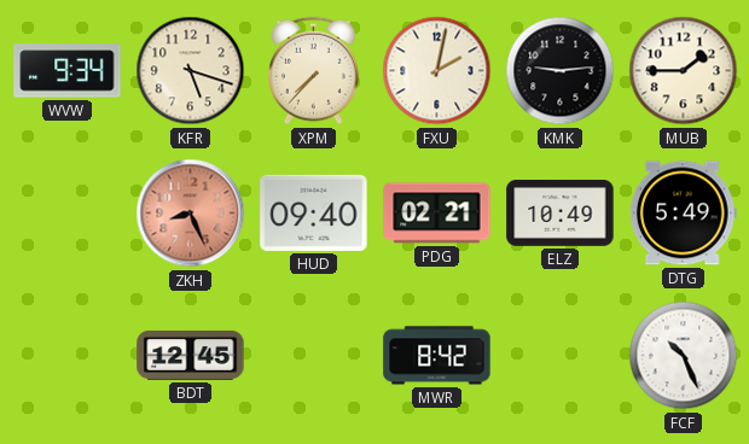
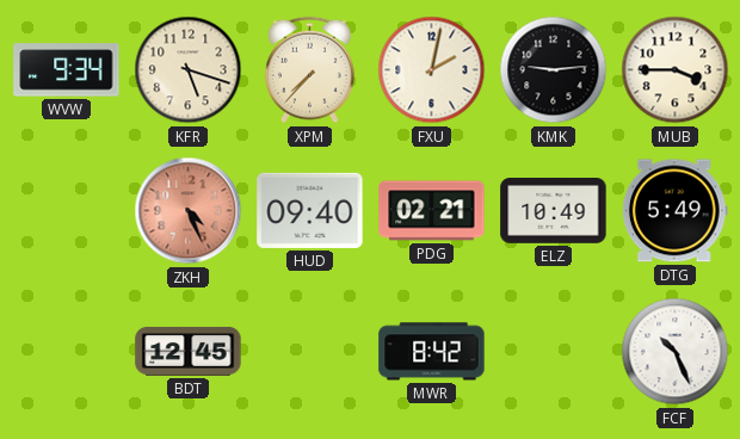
MUB: 1:45 -> 3:45
ZKH: 8:26 -> 4:26
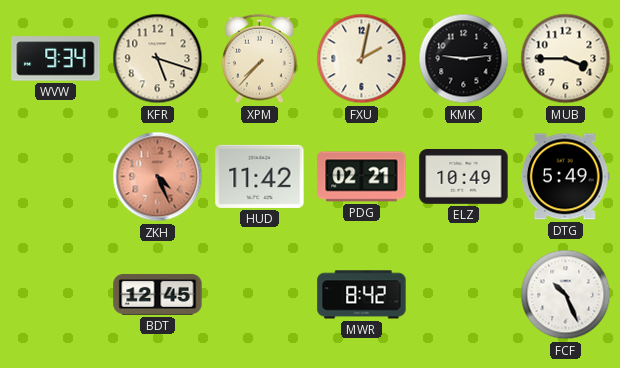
HUD: 09:40 -> 11:42
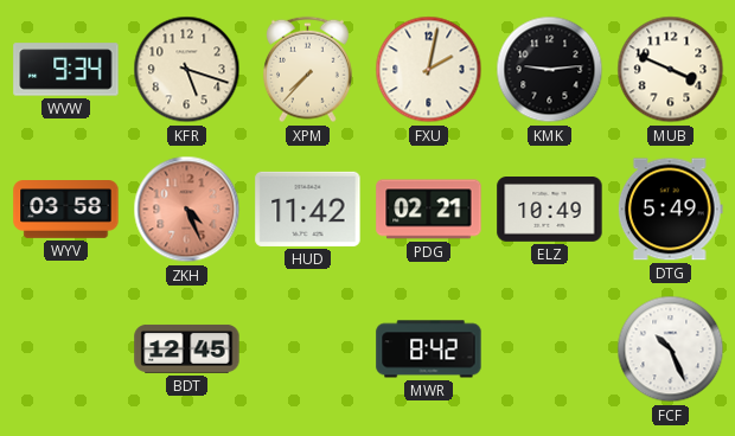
MUB: 3:45 -> 3:49
WYV: none -> 03:58
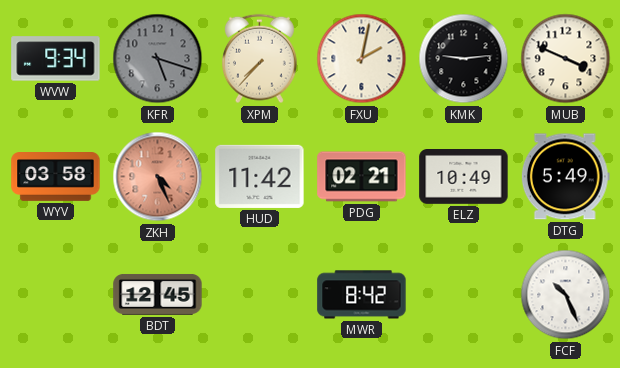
KFR dial: cream -> grey
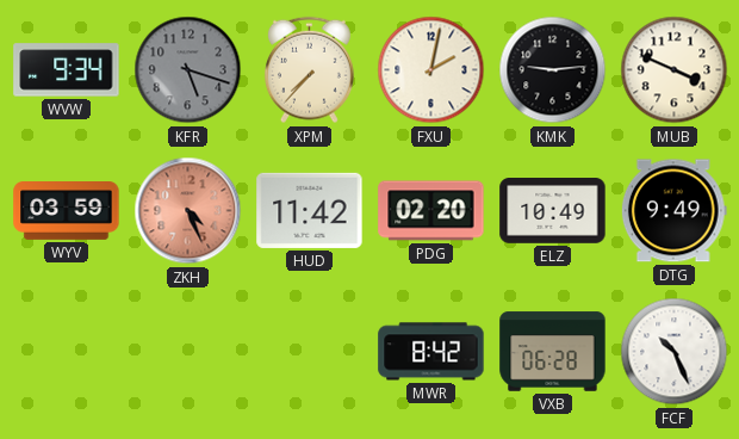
WYV: 03:58 -> 03:59
PDG: 02:21 -> 02:20
DTG: 5:49 -> 9:49
BDT: 12:45 -> none
VXB: none -> 06:28
